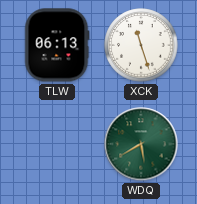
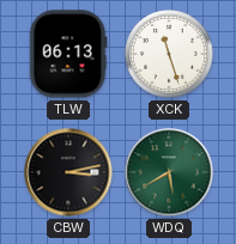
CBW: none -> 3:13
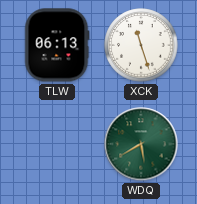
CBW: 3:13 -> none
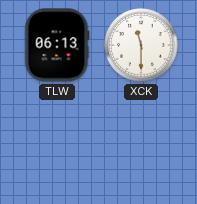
XCK: 11:27 -> 11:30
WDQ: 5:40 -> none
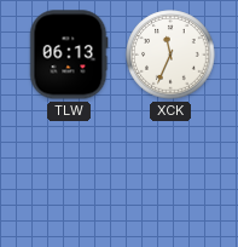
XCK: 11:30 -> 11:34
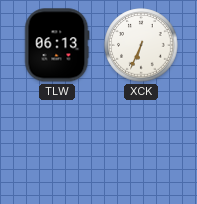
XCK: 11:34 -> 6:34
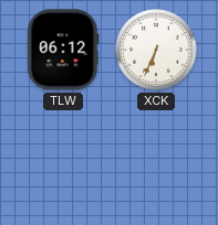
TLW: 06:13 -> 06:12
